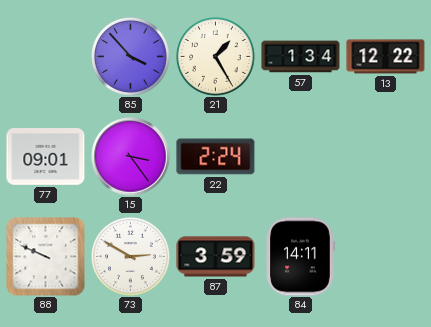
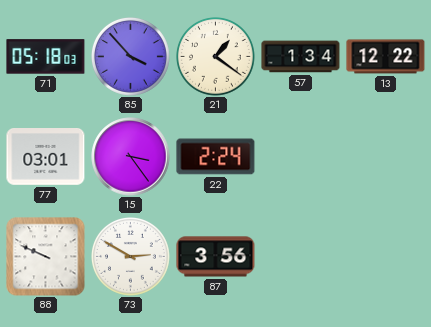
71: none -> 05:18
21: 1:25 -> 1:21
77: 09:01 -> 03:01
87: 3:59 -> 3:56
84: 14:11 -> none
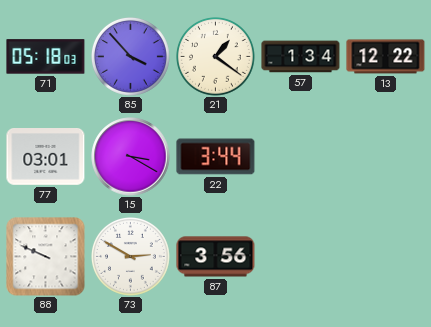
15: 3:24 -> 3:20
22: 2:24 -> 3:44
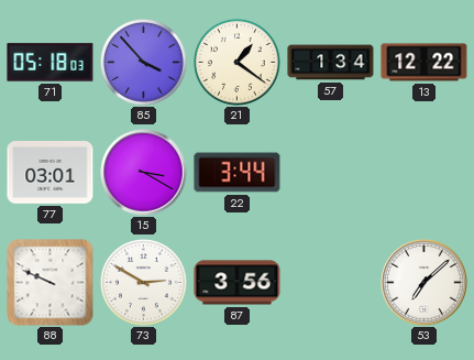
53: none -> 7:08
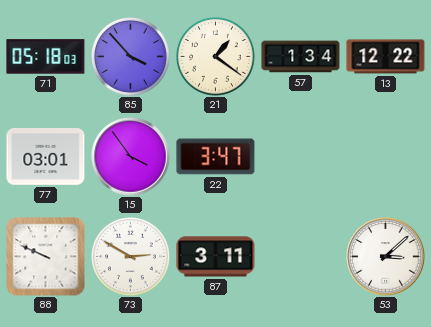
15: 3:20 -> 3:54
22: 3:44 -> 3:47
87: 3:56 -> 3:11
53: 7:08 -> 3:08
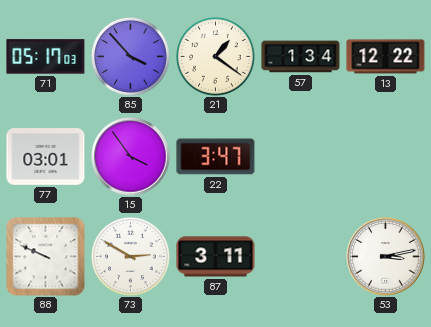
71: 05:18 -> 05:17
53: 3:08 -> 3:13
